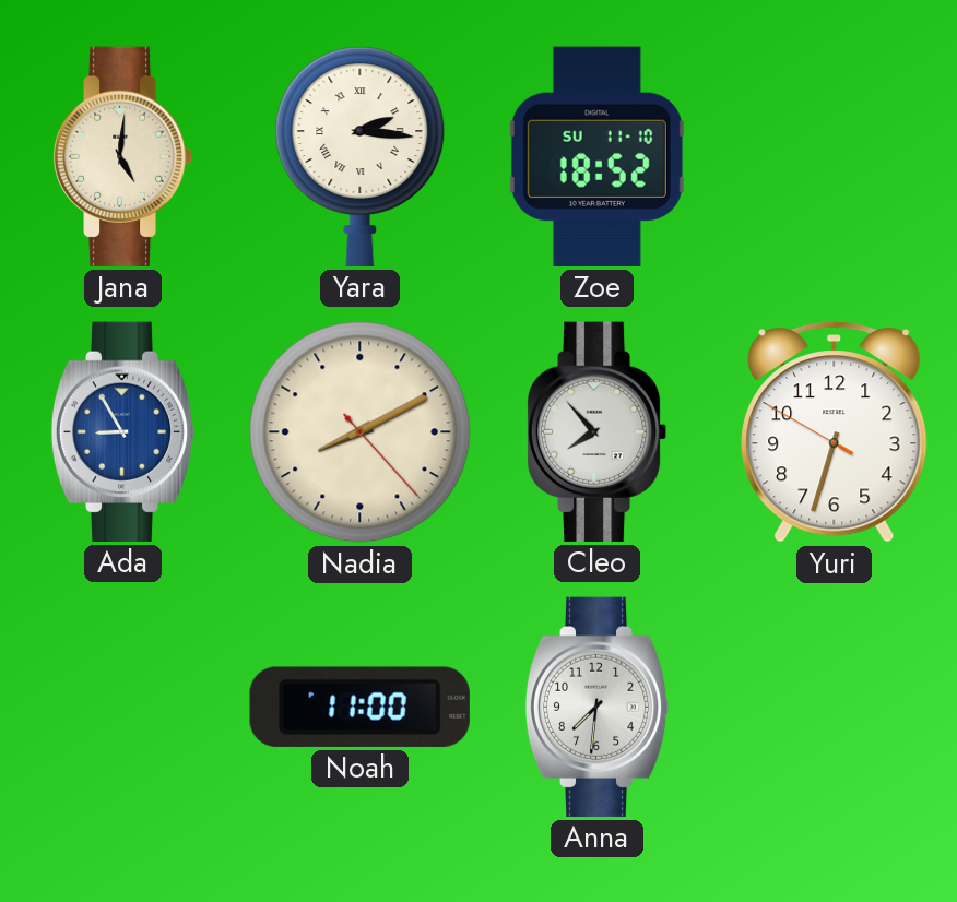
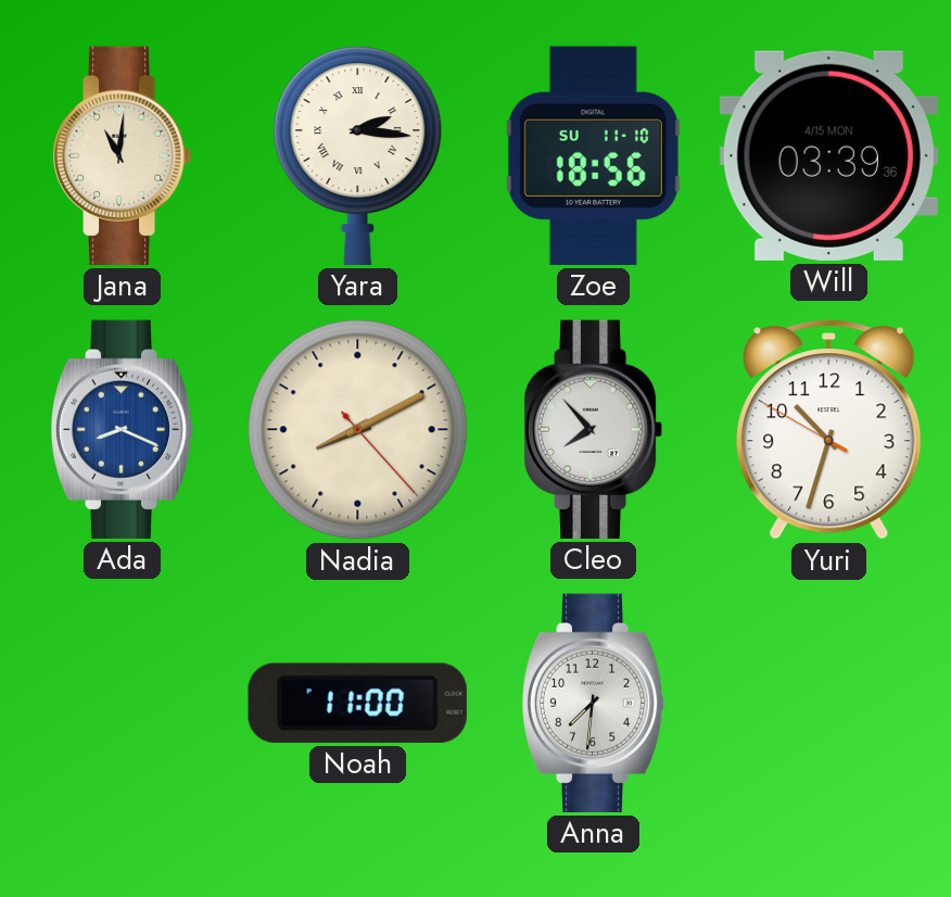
Jana: 5:01 -> 11:01
Zoe: 18:52 -> 18:56
Will: none -> 03:39
Ada: 8:55 -> 8:19
Yuri: 6:32 -> 10:32
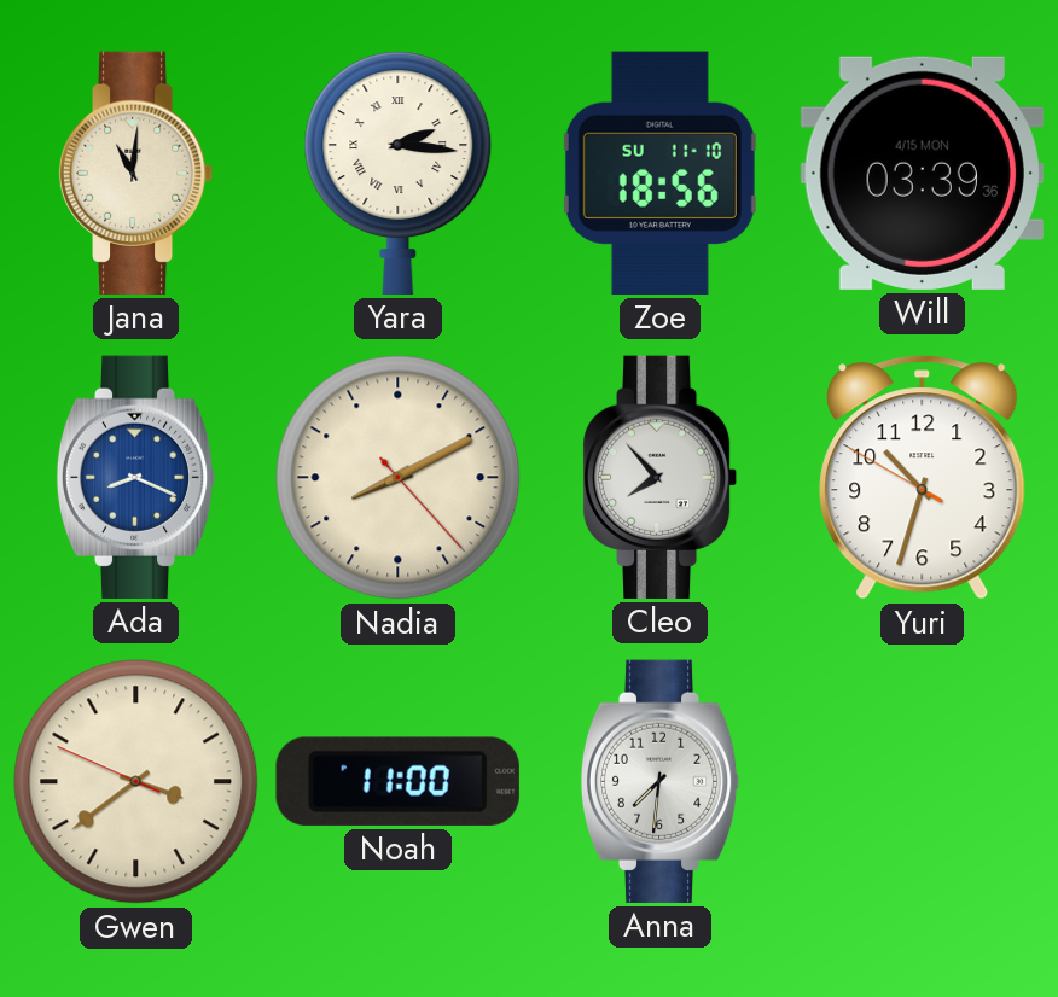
Gwen: none -> 3:38
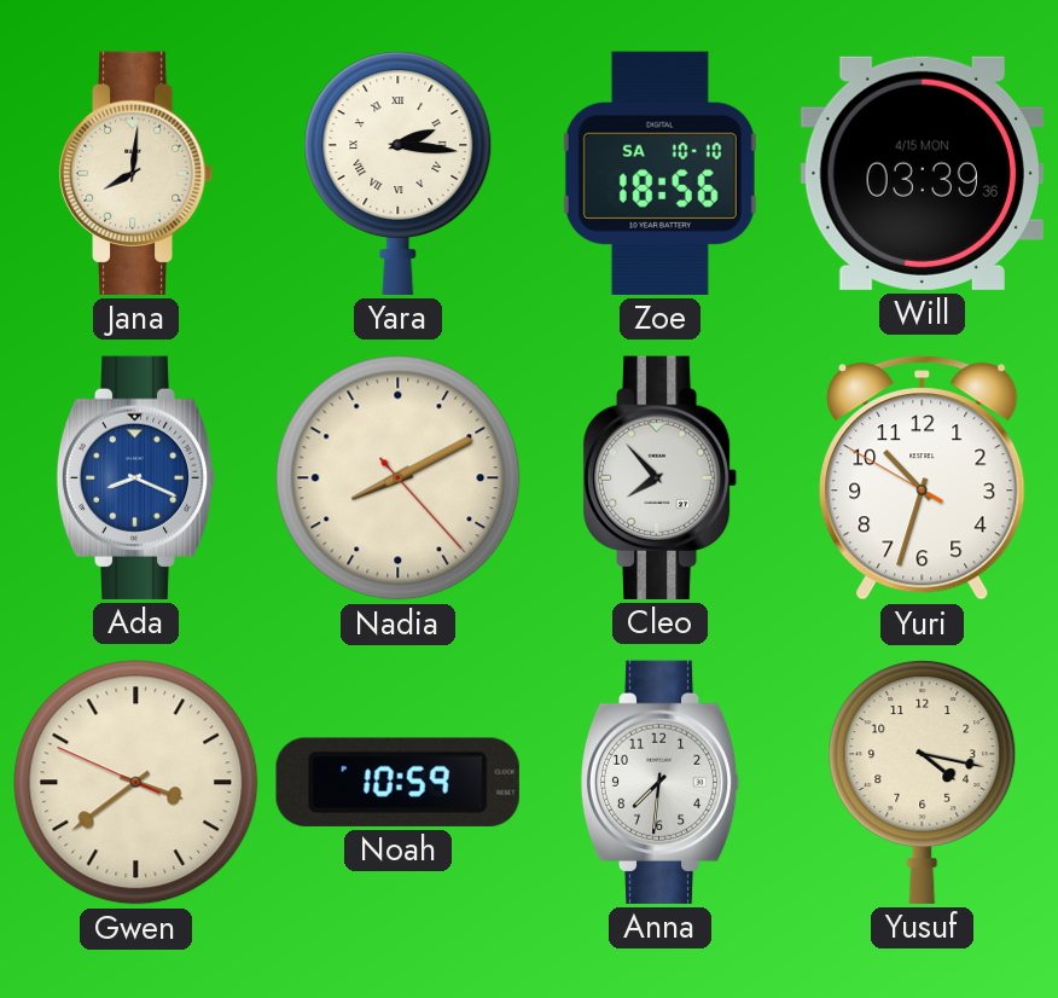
Jana: 11:01 -> 8:01
Zoe date: SU 11-10 -> SA 10-10
Noah: 11:00 -> 10:59
Yusuf: none -> 4:17
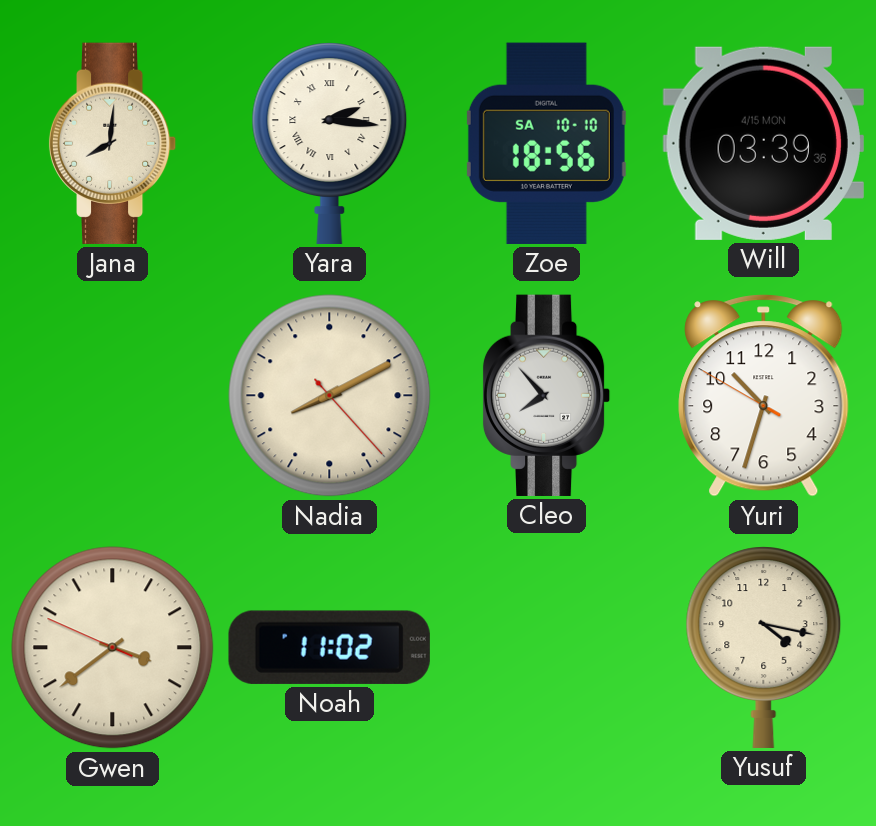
Ada: 8:19 -> none
Noah: 10:59 -> 11:02
Anna: 7:31 -> none
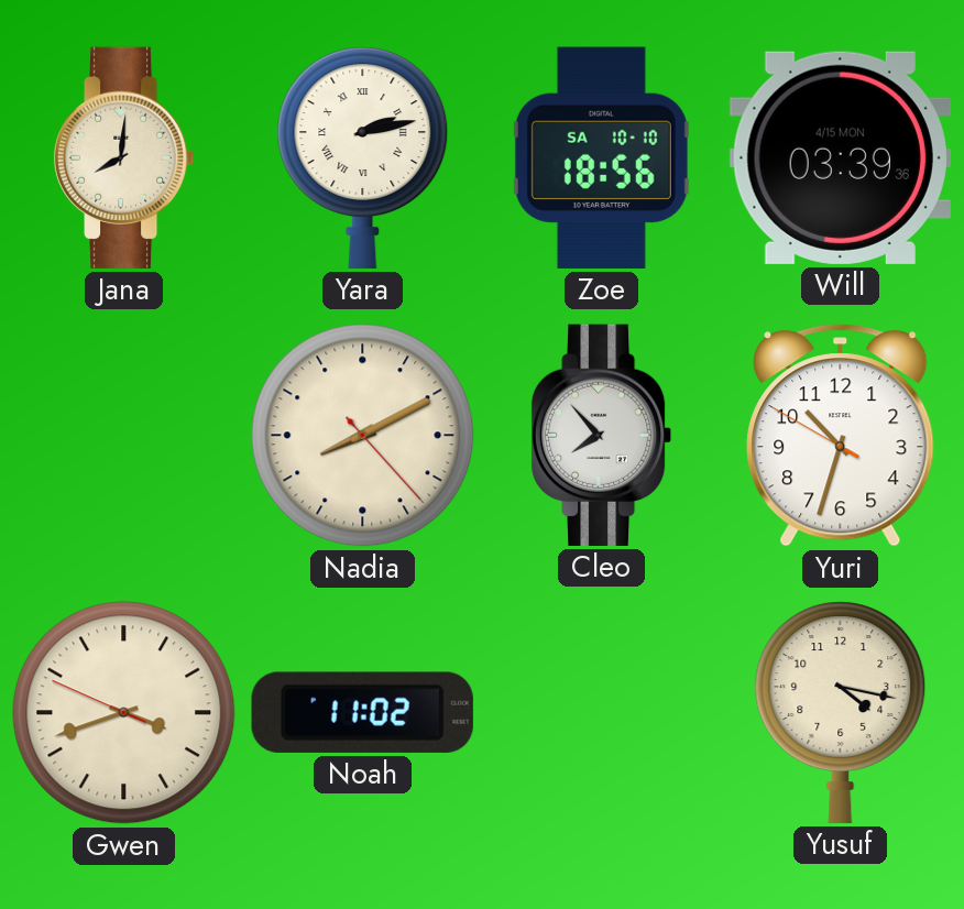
Yara: 2:16 -> 2:13
Gwen: 3:38 -> 3:41
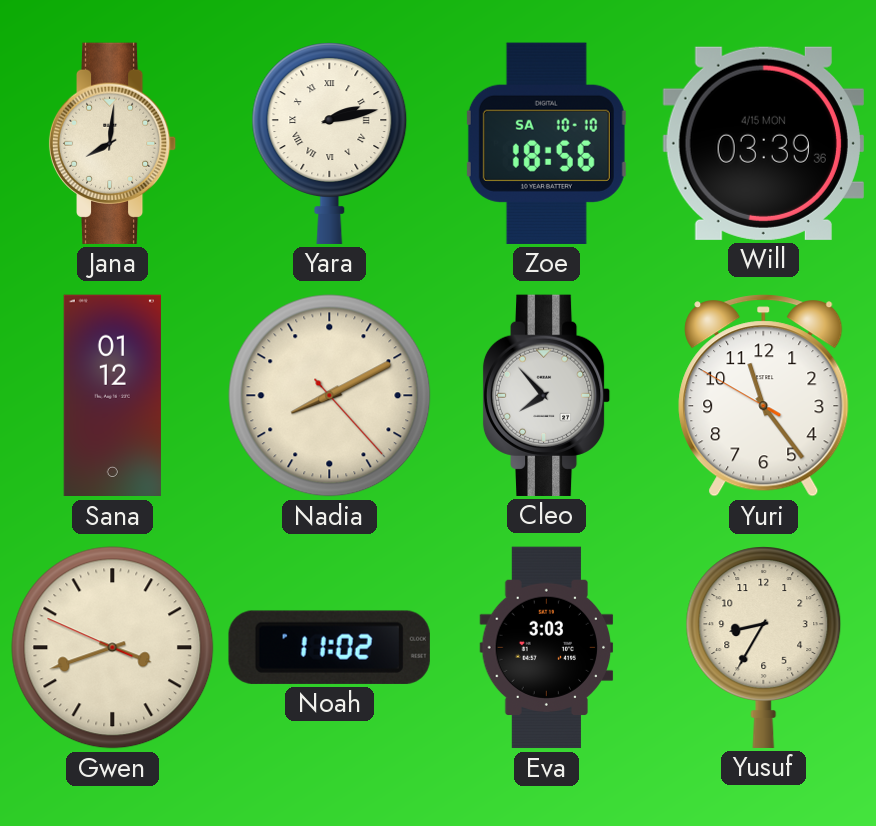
Sana: none -> 01:12
Yuri: 10:32 -> 11:23
Eva: none -> 3:03
Yusuf: 4:17 -> 8:35
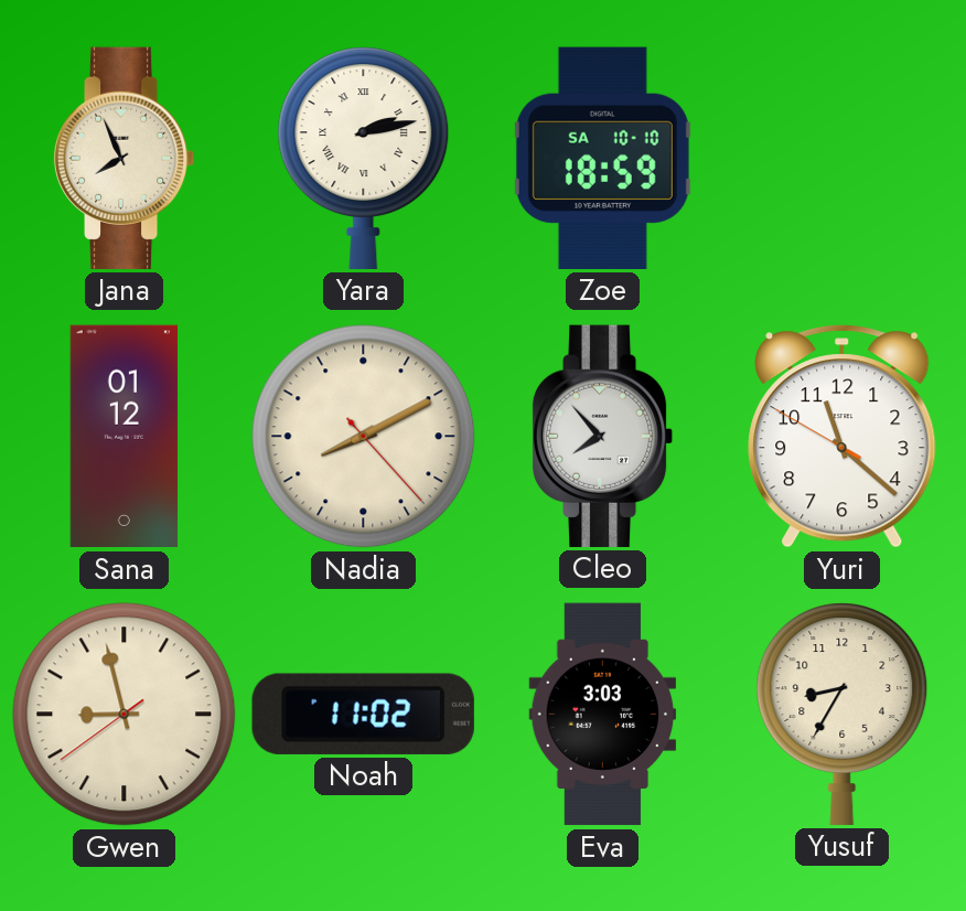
Jana: 8:01 -> 7:56
Zoe: 18:56 -> 18:59
Will: 03:39 -> none
Yuri: 11:23 -> 11:21
Gwen: 3:41 -> 8:57
